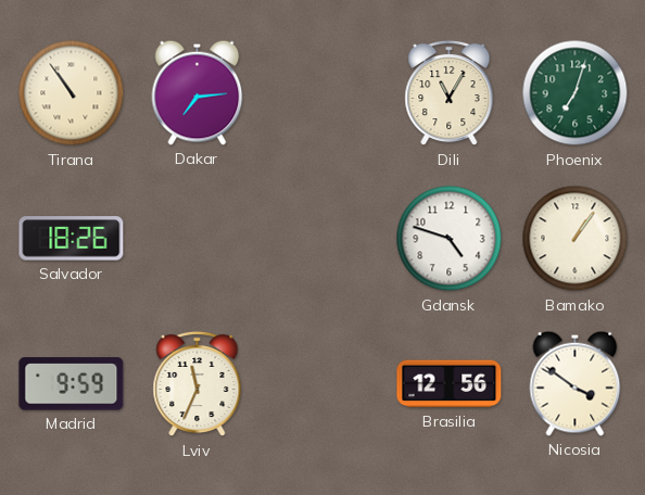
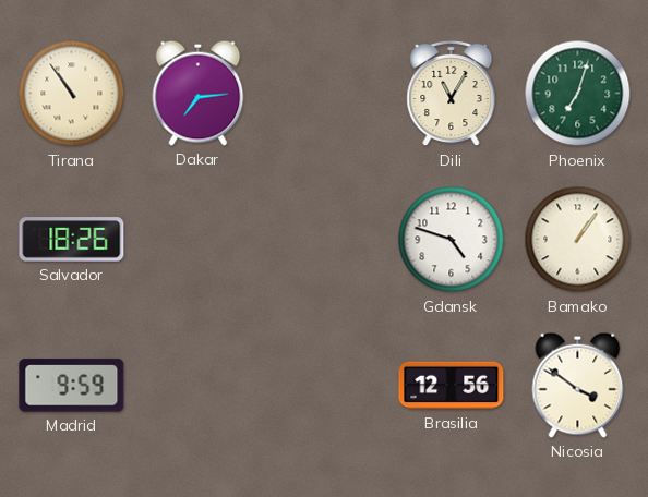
Lviv: 11:34 -> none
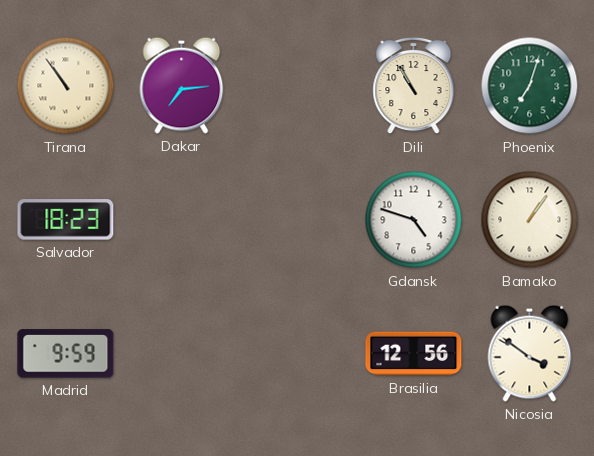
Dili: 11:05 -> 10:55
Salvador: 18:26 -> 18:23
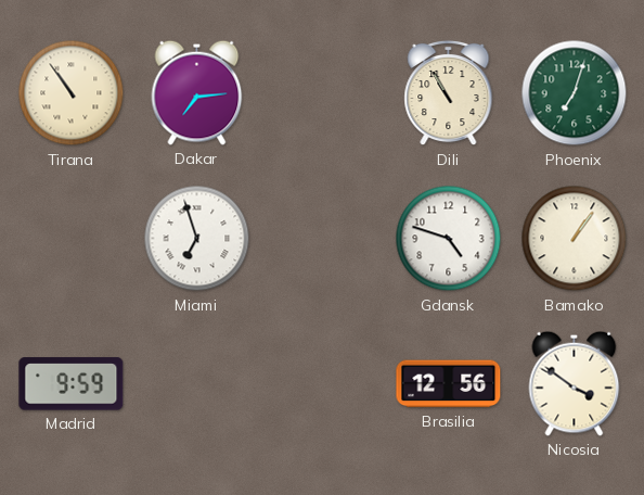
Salvador: 18:23 -> none
Miami: none -> 6:57
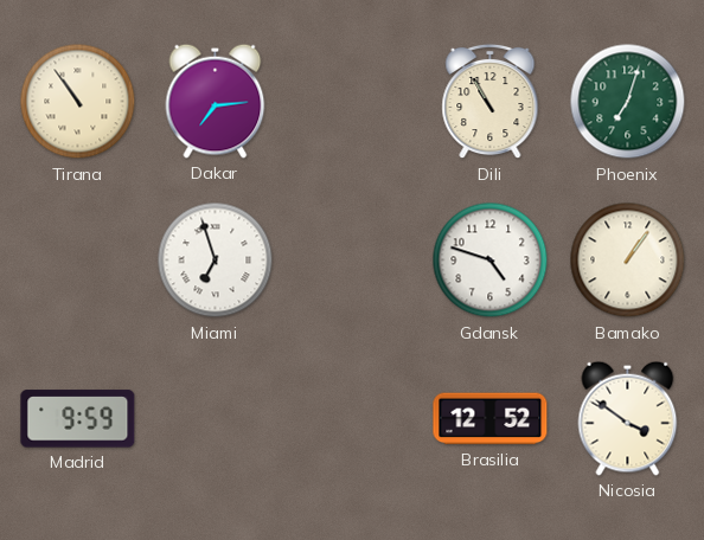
Brasilia: 12:56 -> 12:52
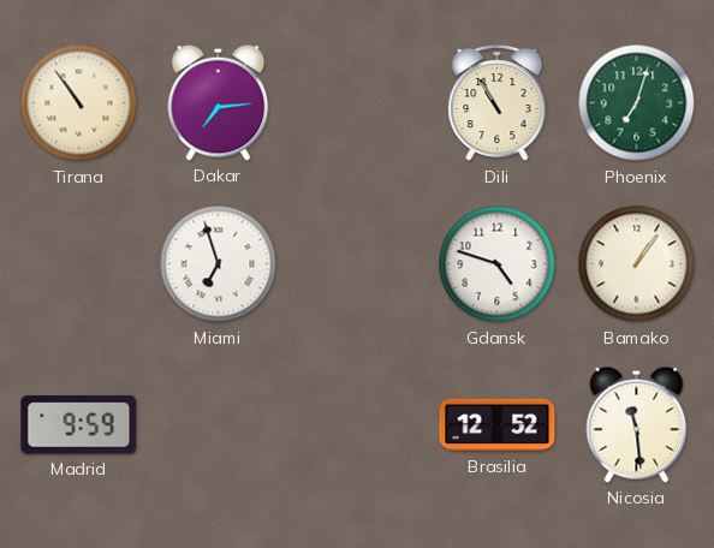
Nicosia: 3:51 -> 11:29
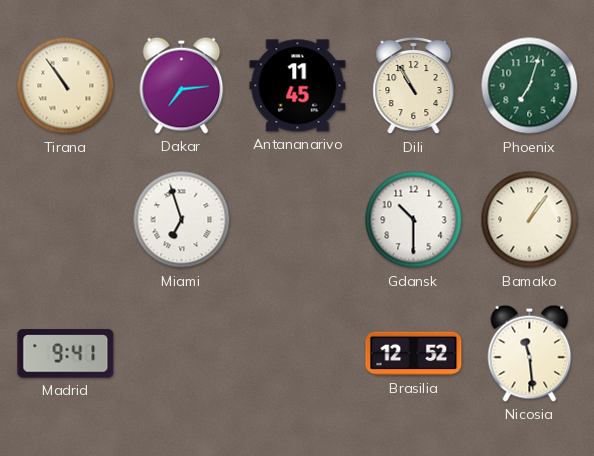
Antananarivo: none -> 11:45
Gdansk: 4:48 -> 10:30
Madrid: 9:59 -> 9:41
